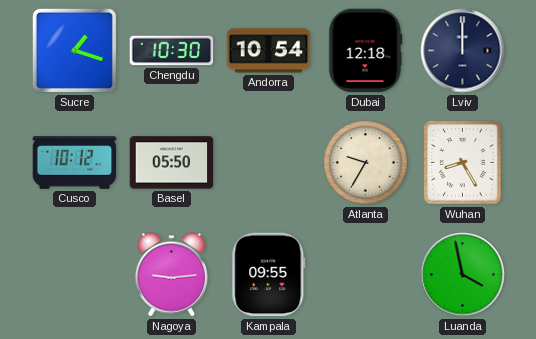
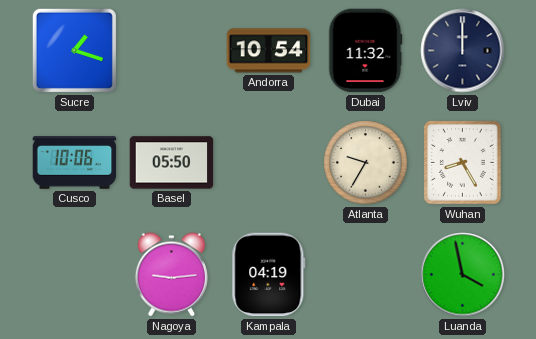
Chengdu: 10:30 -> none
Dubai: 12:18 -> 11:32
Cusco: 10:12 -> 10:06
Kampala: 09:55 -> 04:19
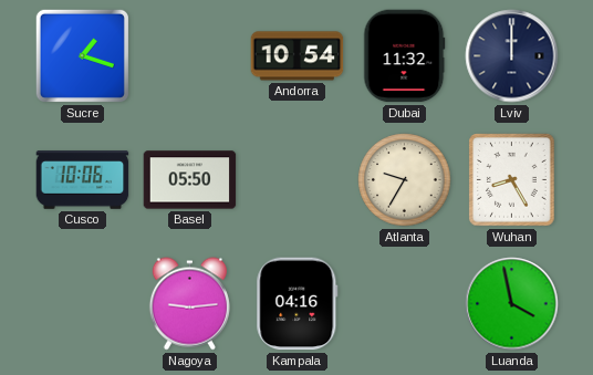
Kampala: 04:19 -> 04:16
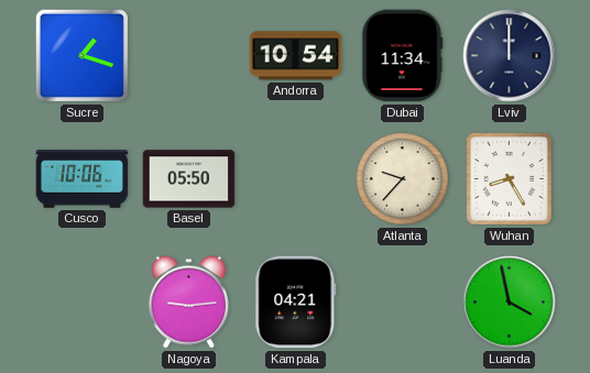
Dubai: 11:32 -> 11:34
Atlanta: 9:35 -> 9:37
Kampala: 04:16 -> 04:21
